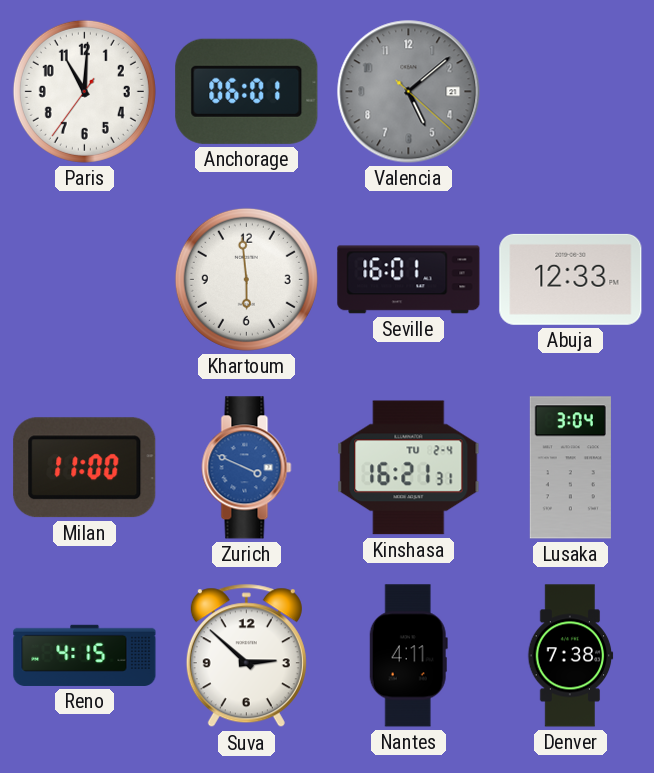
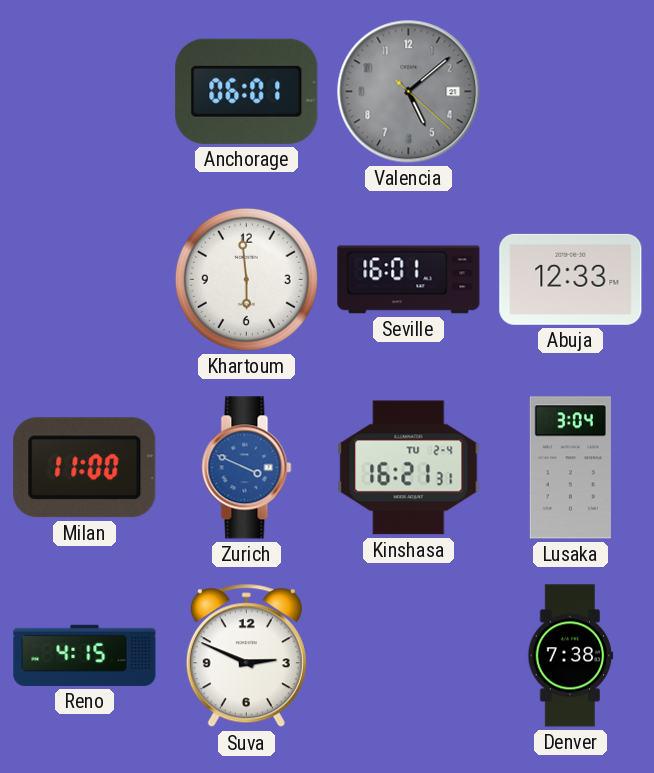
Paris: 11:00 -> none
Suva: 2:52 -> 2:49
Nantes: 4:11 -> none
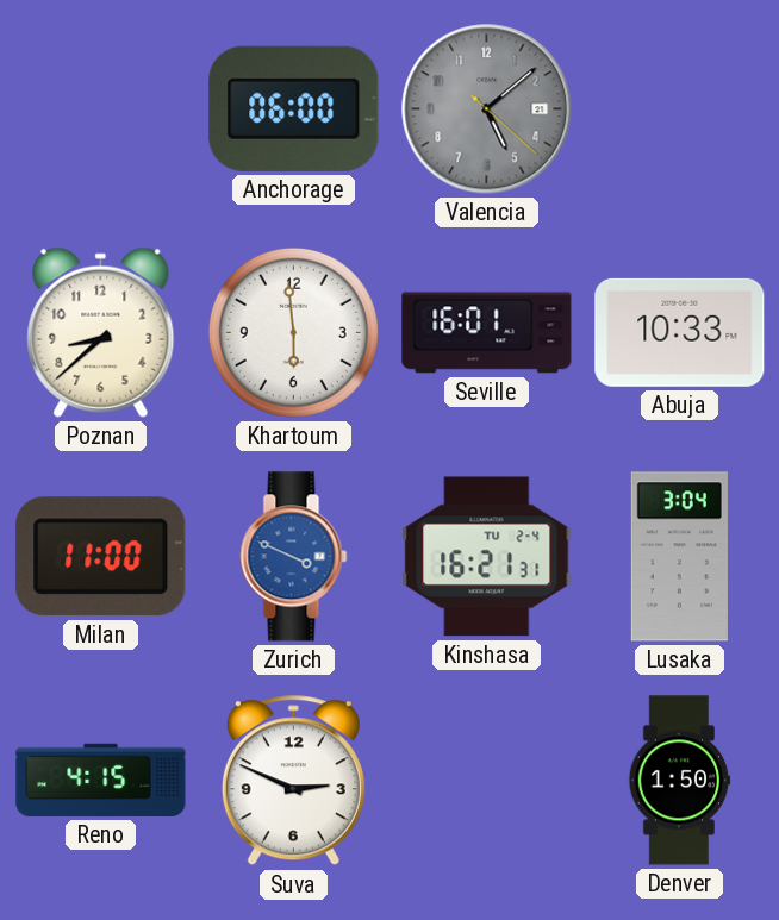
Anchorage: 06:01 -> 06:00
Poznan: none -> 8:38
Abuja: 12:33 -> 10:33
Denver: 7:38 -> 1:50
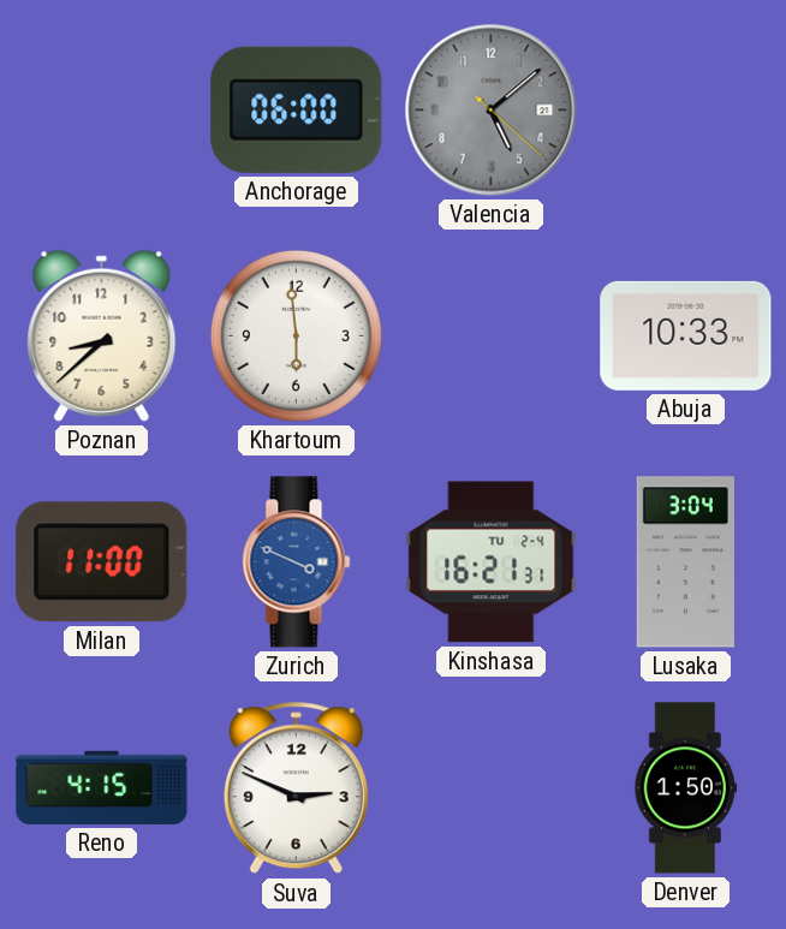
Seville: 16:01 -> none
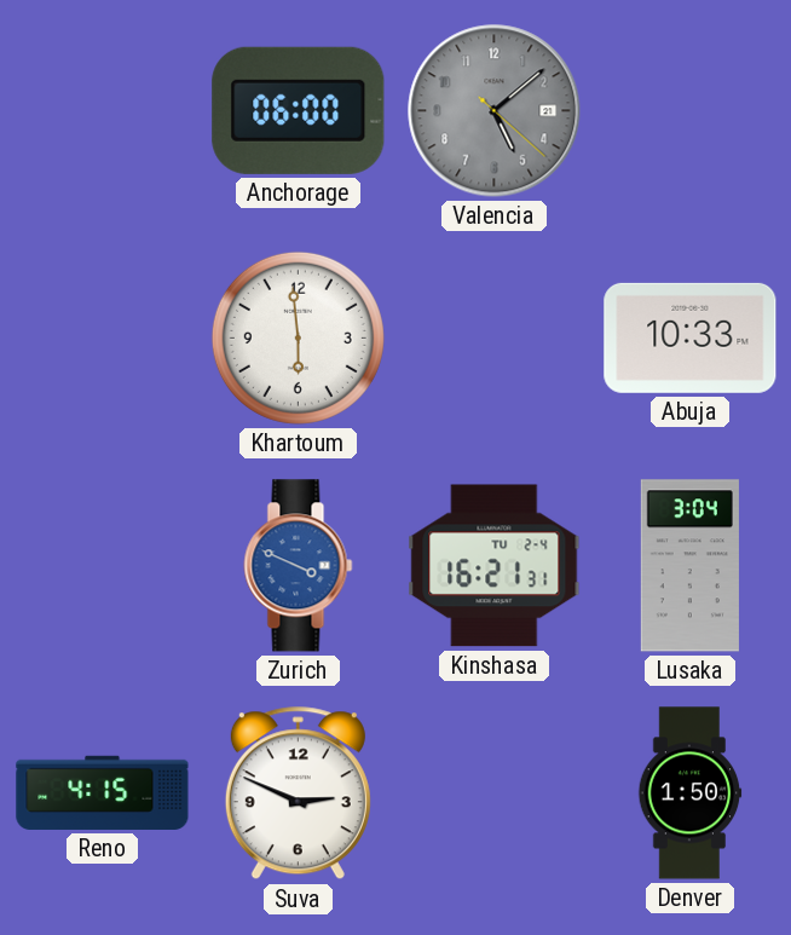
Poznan: 8:38 -> none
Milan: 11:00 -> none
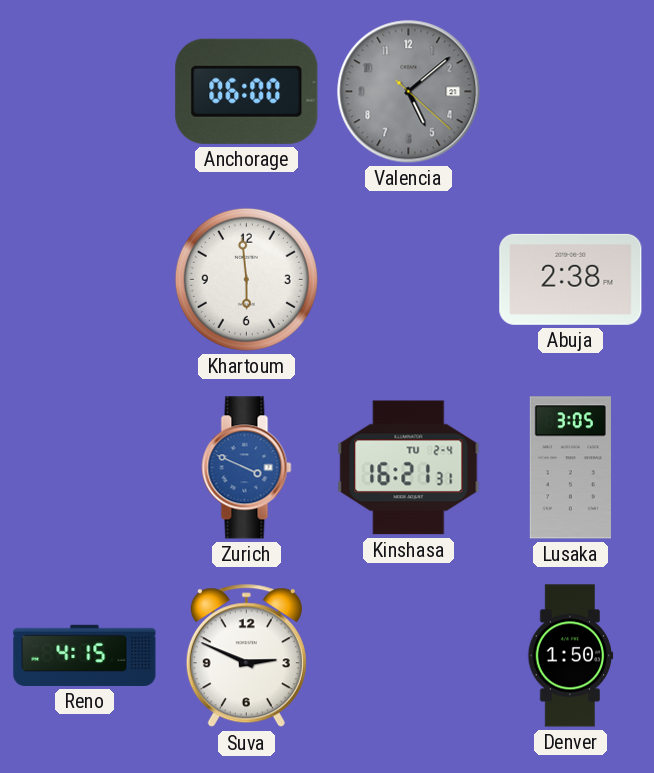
Abuja: 10:33 -> 2:38
Lusaka: 3:04 -> 3:05
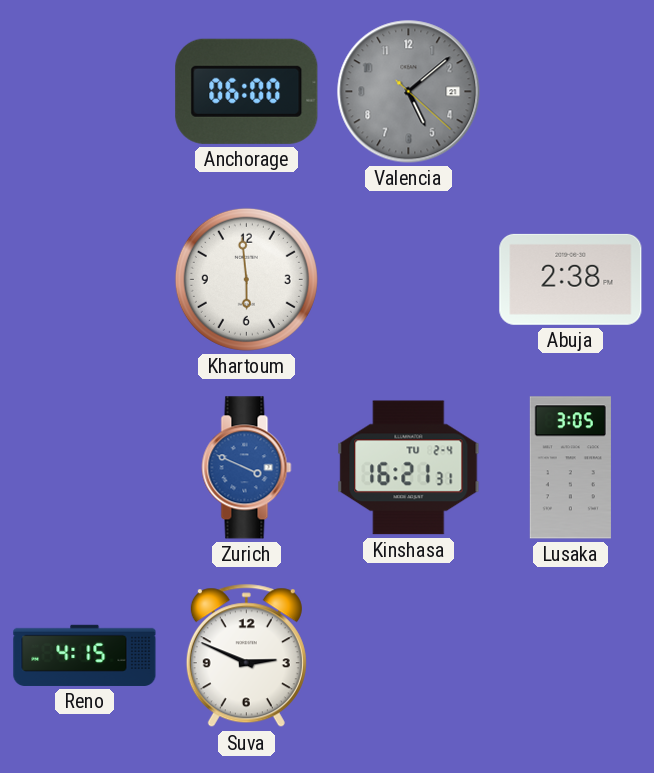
Denver: 1:50 -> none
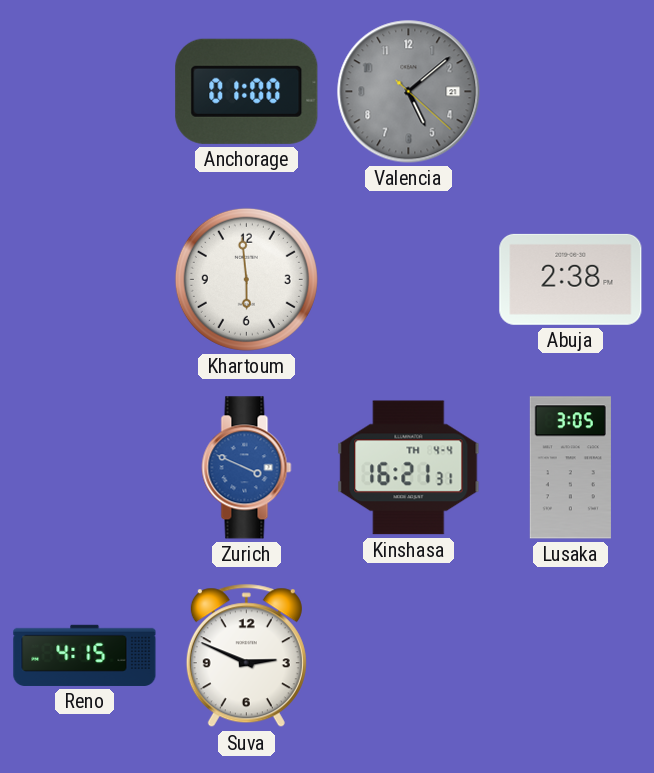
Anchorage: 06:00 -> 01:00
Kinshasa date: TU 2-4 -> TH 4-4
